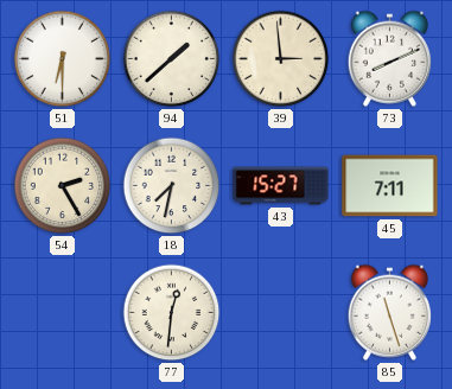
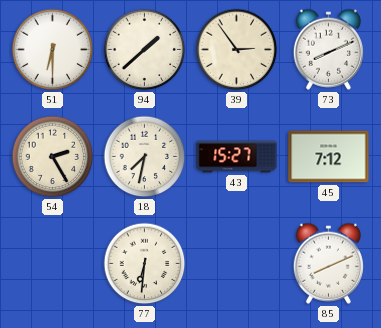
39: 2:59 -> 2:54
45: 7:11 -> 7:12
77: 12:31 -> 6:31
85: 11:27 -> 8:11
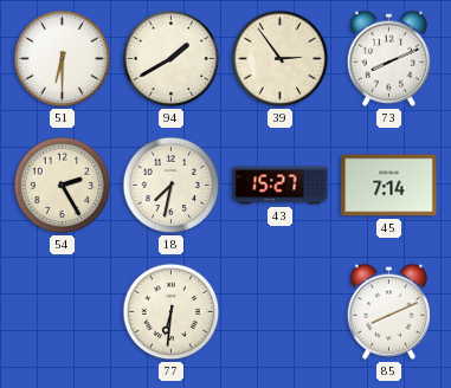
94: 1:38 -> 1:40
45: 7:12 -> 7:14
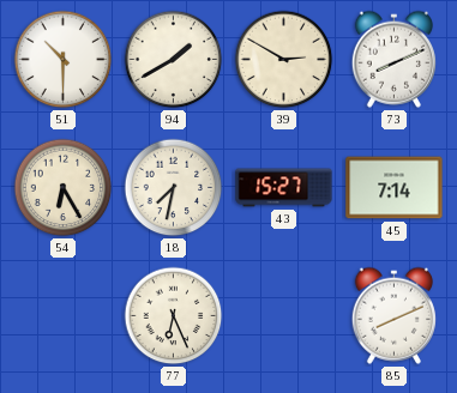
51: 6:30 -> 10:30
39: 2:54 -> 2:50
54: 2:25 -> 6:25
77: 6:31 -> 6:26
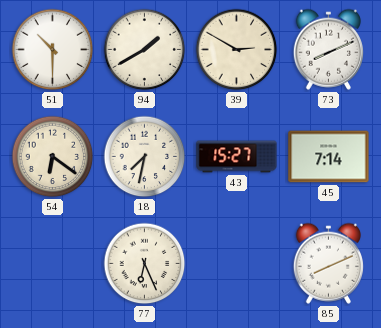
54: 6:25 -> 6:21
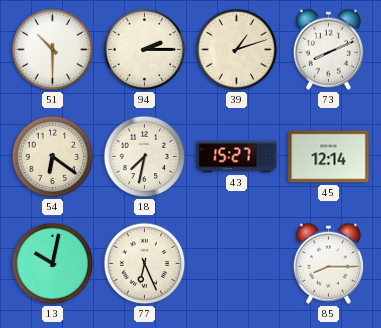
94: 1:40 -> 2:15
39: 2:50 -> 1:12
45: 7:14 -> 12:14
13: none -> 10:02
85: 8:11 -> 8:15
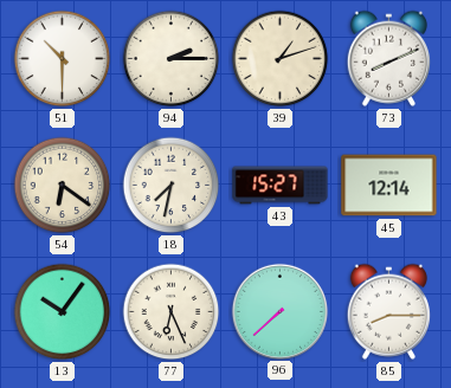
13: 10:02 -> 10:06
96: none -> 7:38
